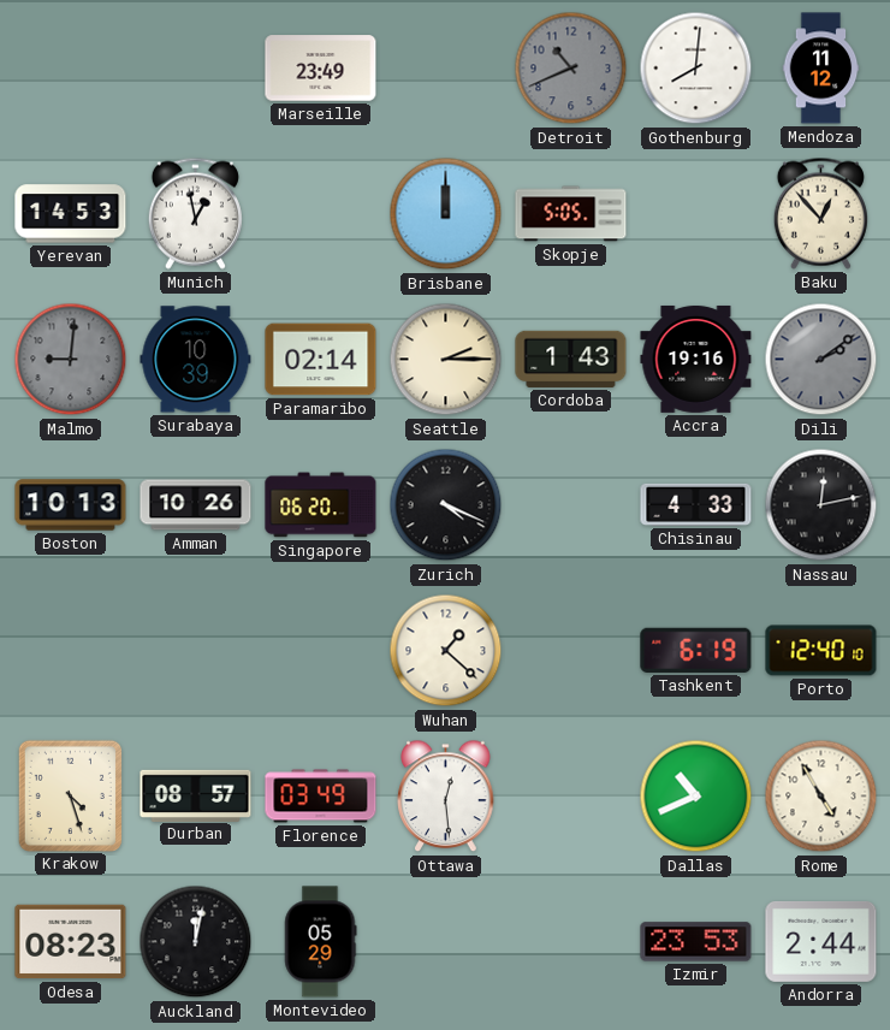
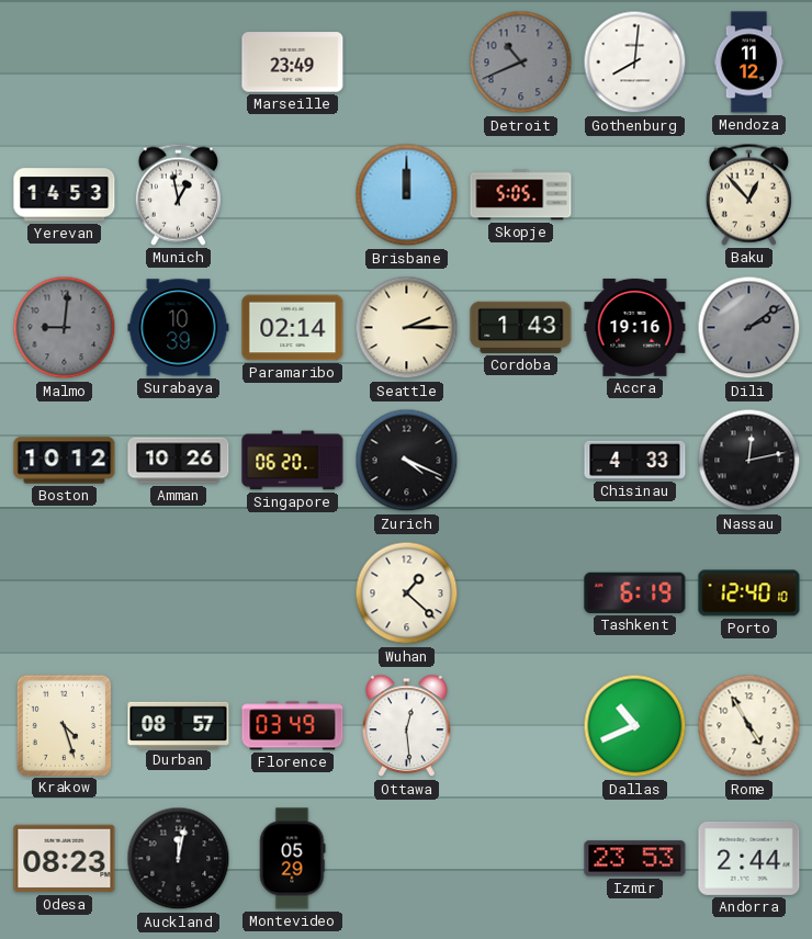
Boston: 10:13 -> 10:12
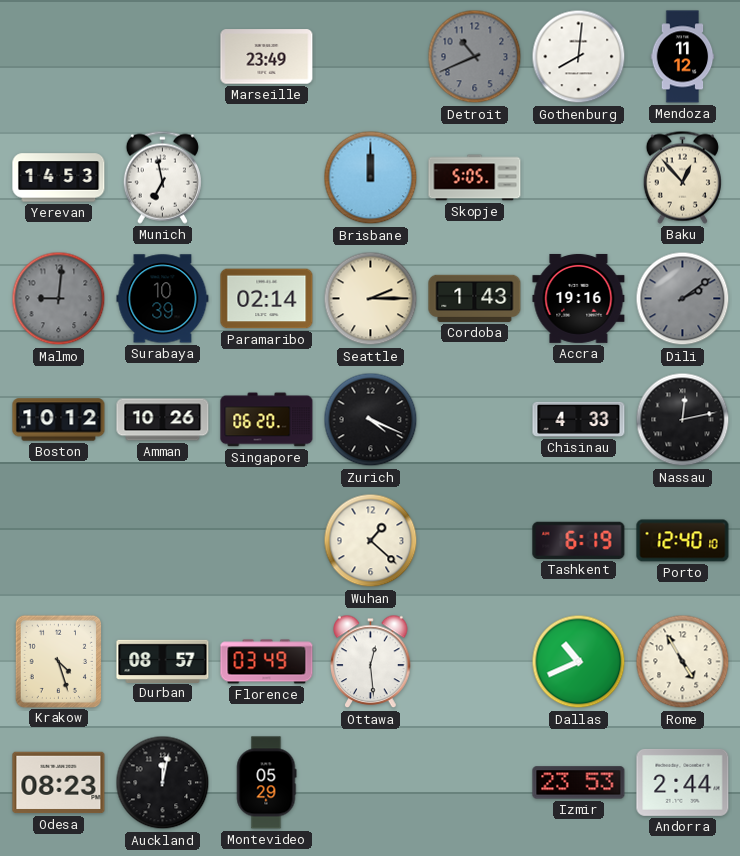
Munich: 12:58 -> 6:58
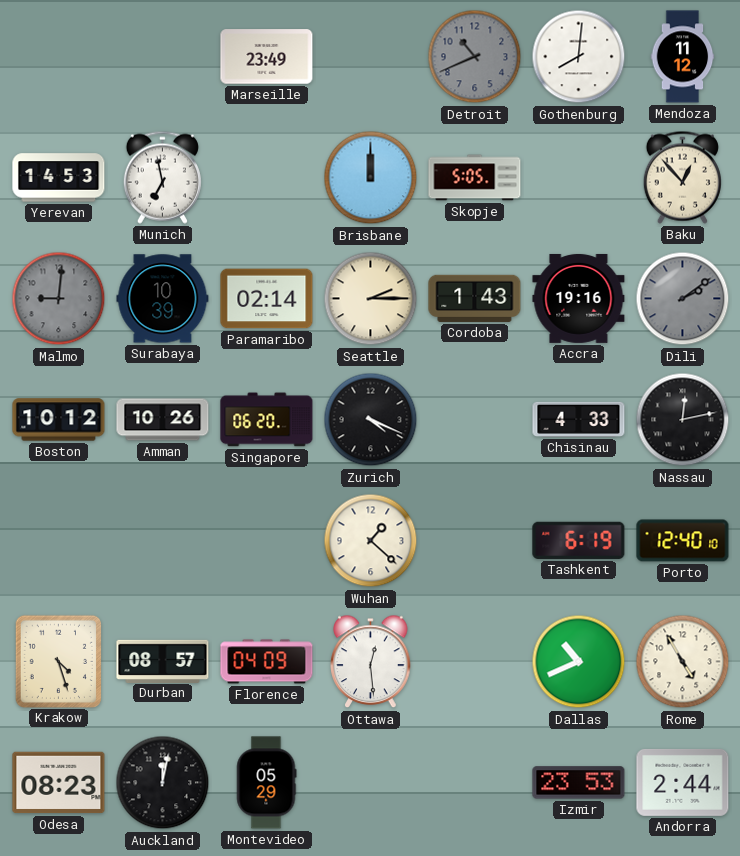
Florence: 03:49 -> 04:09
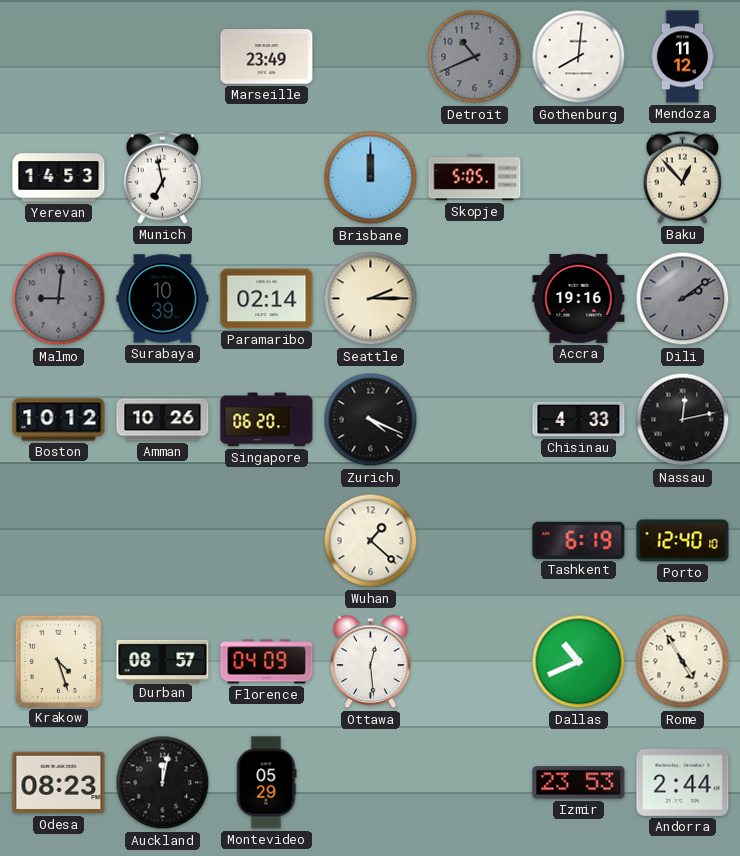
Cordoba: 1:43 -> none
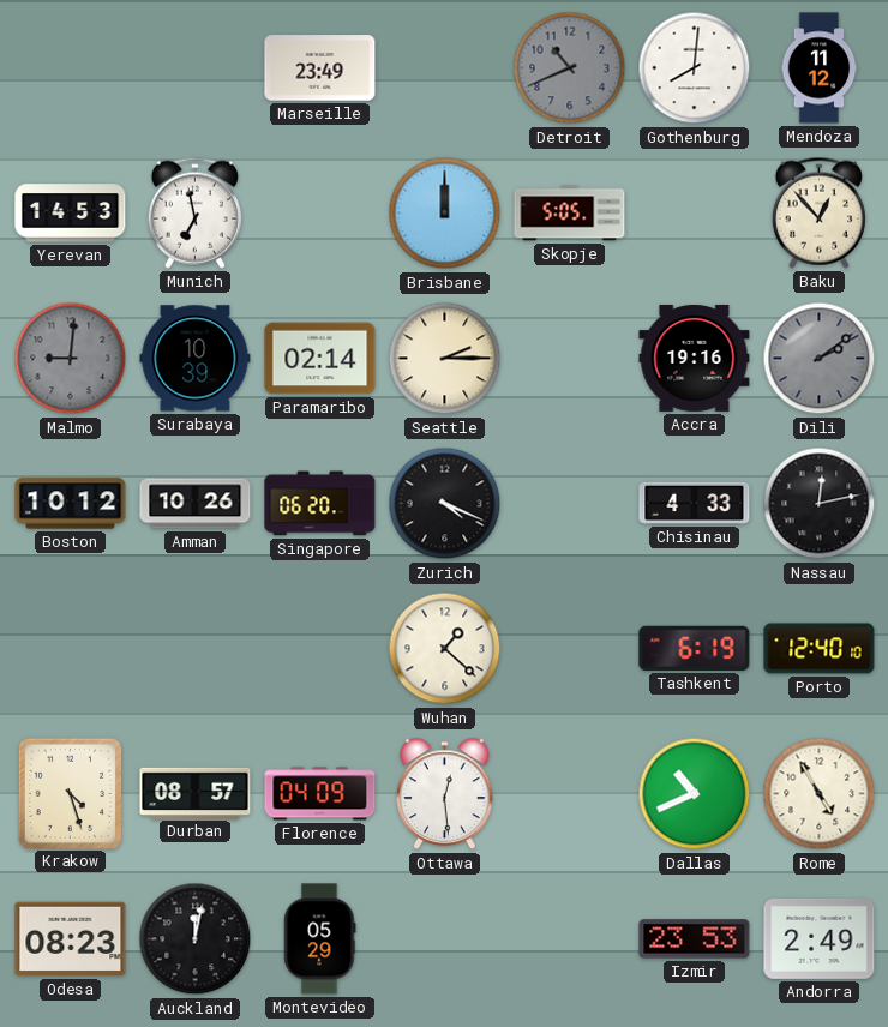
Andorra: 2:44 -> 2:49
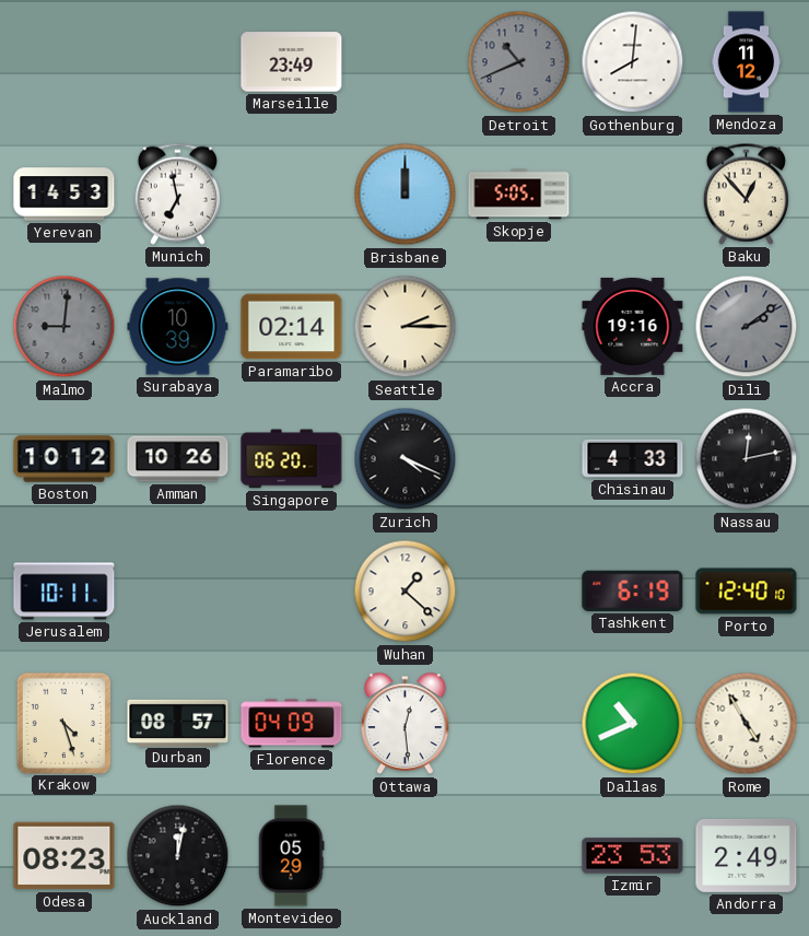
Jerusalem: none -> 10:11
